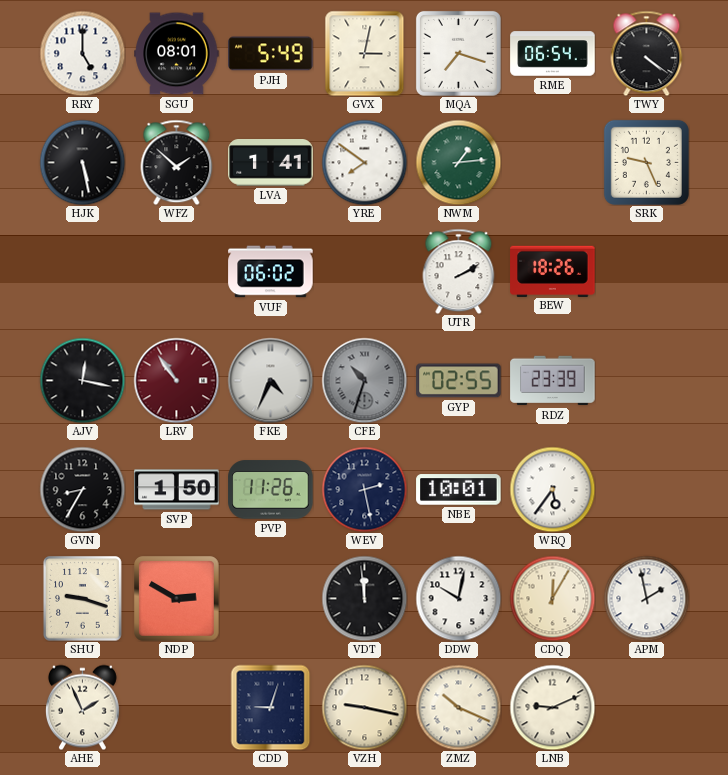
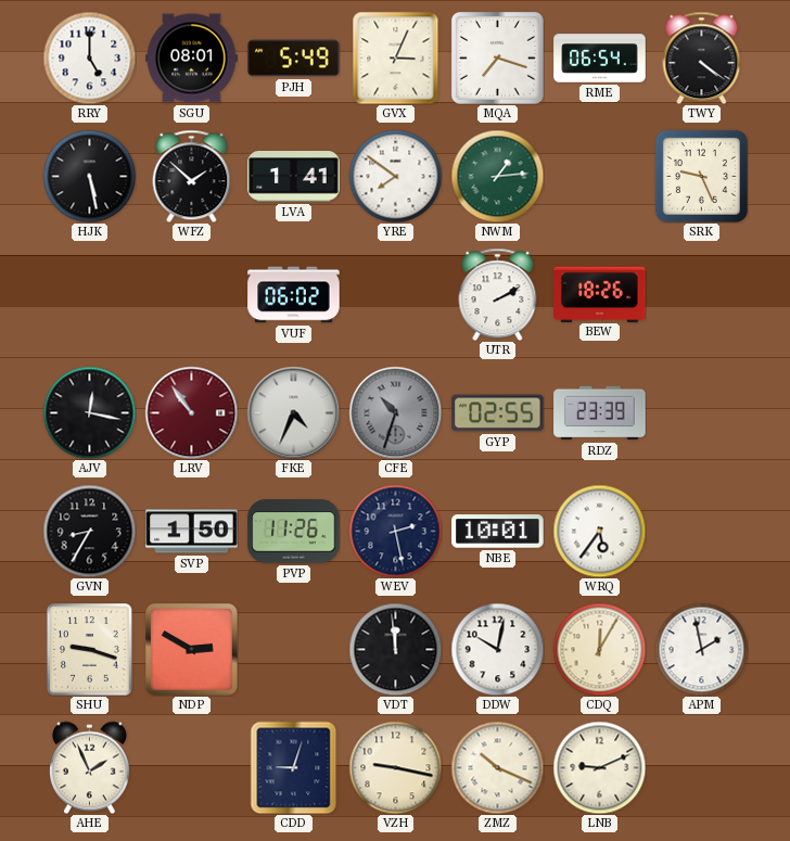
GVX: 3:02 -> 3:04
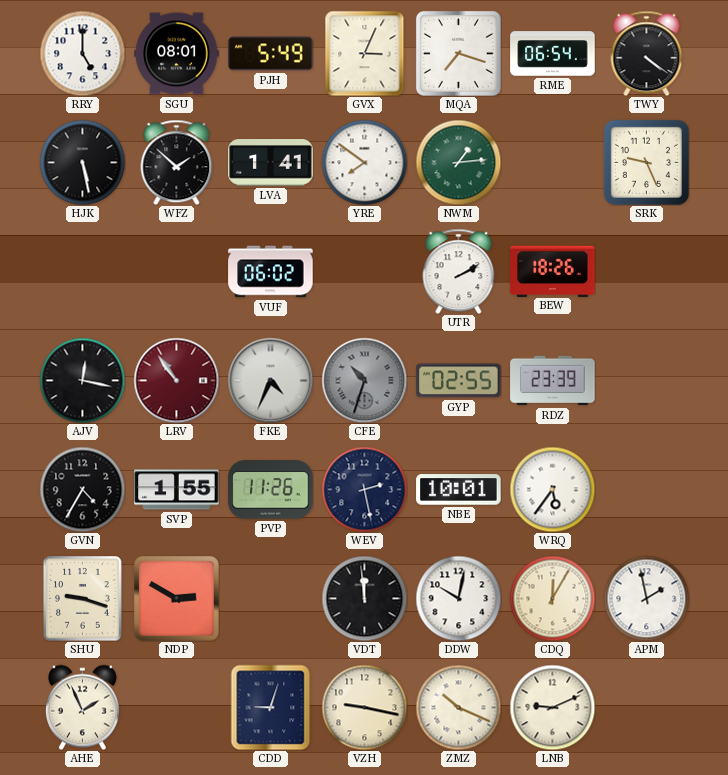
GVN: 8:35 -> 4:35
SVP: 1:50 -> 1:55
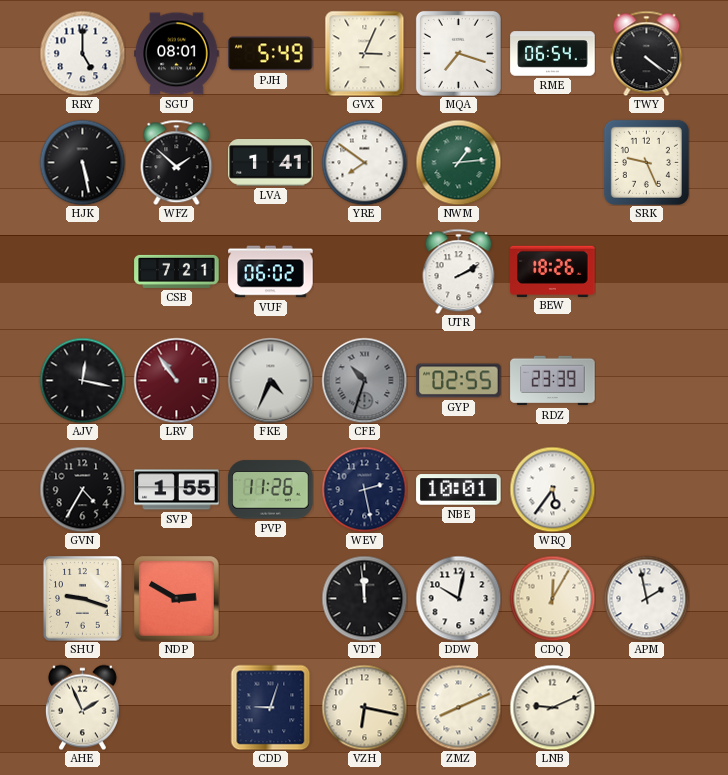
CSB: none -> 7:21
VZH: 9:17 -> 6:17
ZMZ: 10:19 -> 8:11
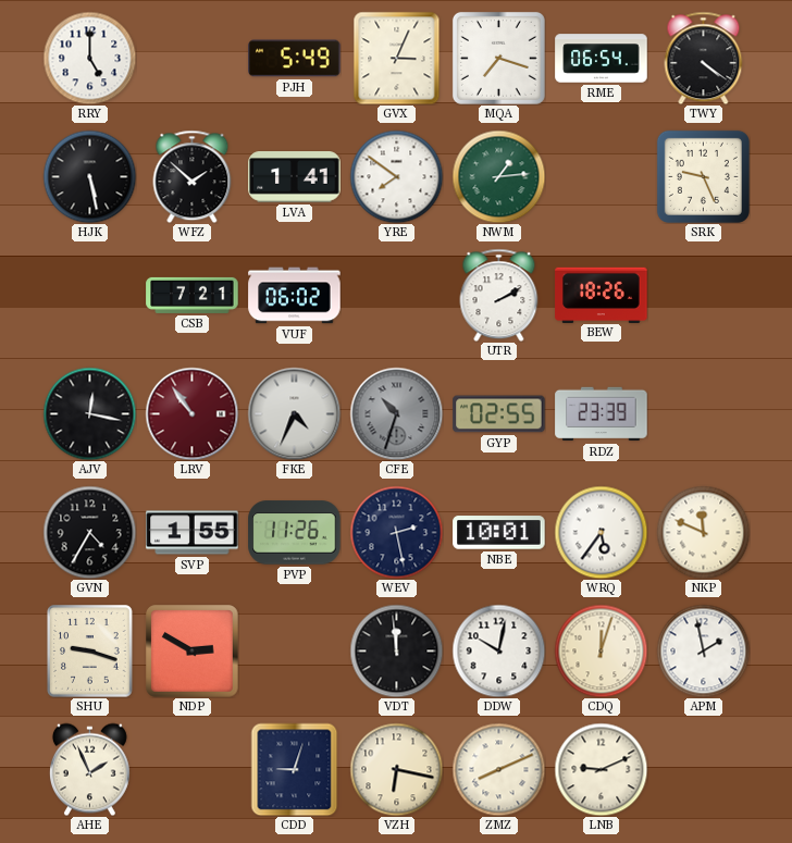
SGU: 08:01 -> none
NKP: none -> 11:49
CDQ: 12:05 -> 12:03
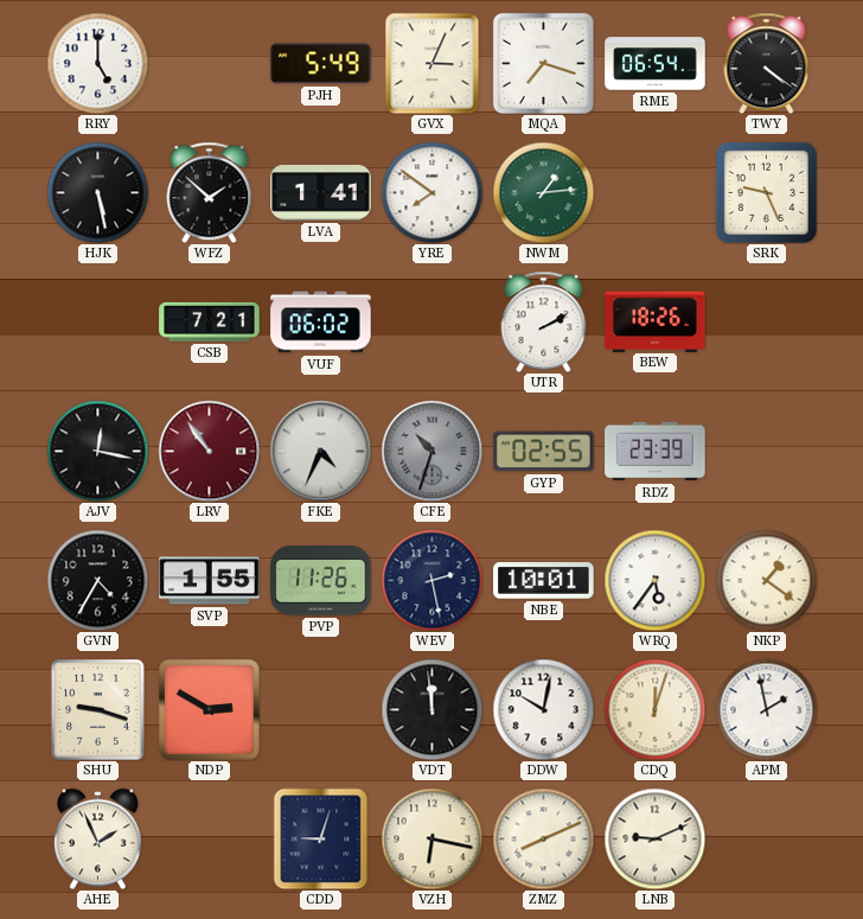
NKP: 11:49 -> 1:21
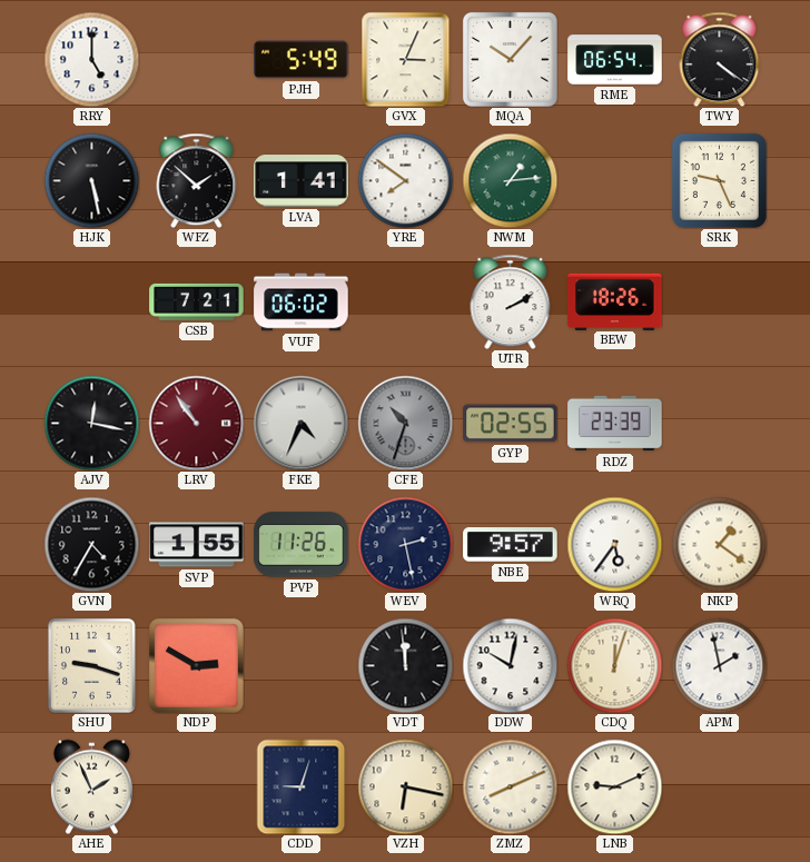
MQA: 7:18 -> 10:07
NBE: 10:01 -> 9:57
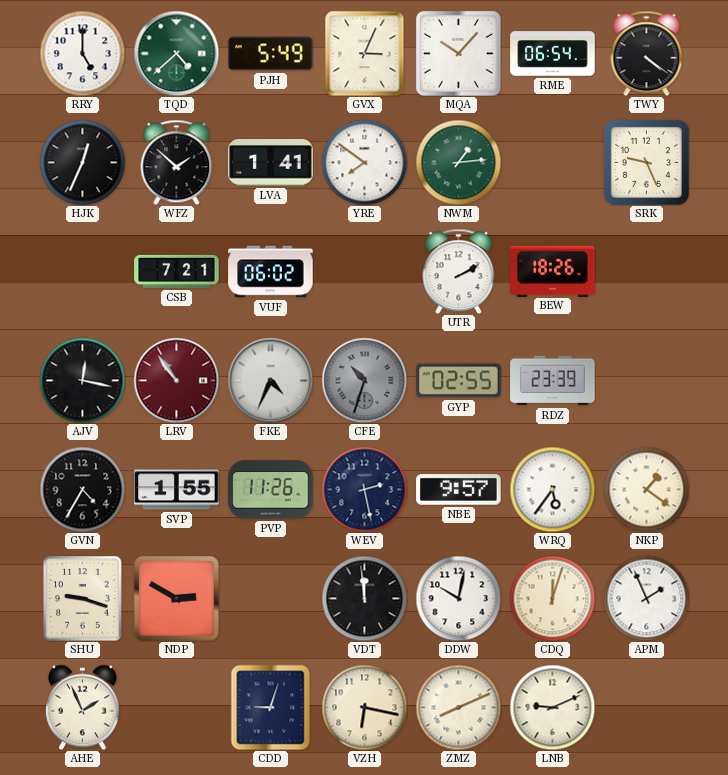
TQD: none -> 4:38
HJK: 5:28 -> 12:34
APM: 1:58 -> 1:56
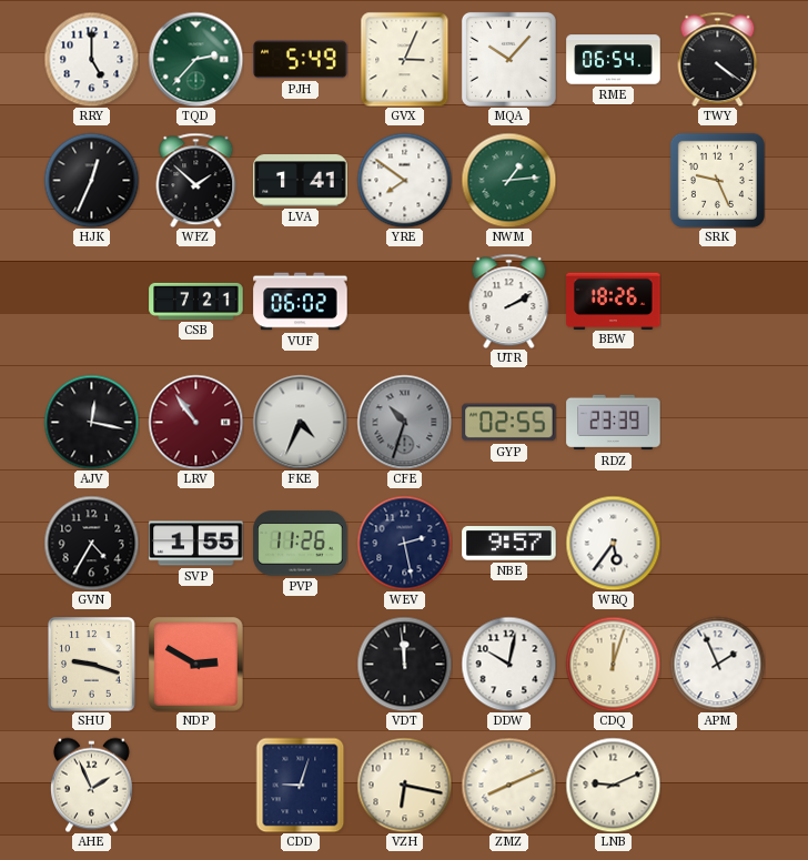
TQD: 4:38 -> 2:37
NKP: 1:21 -> none
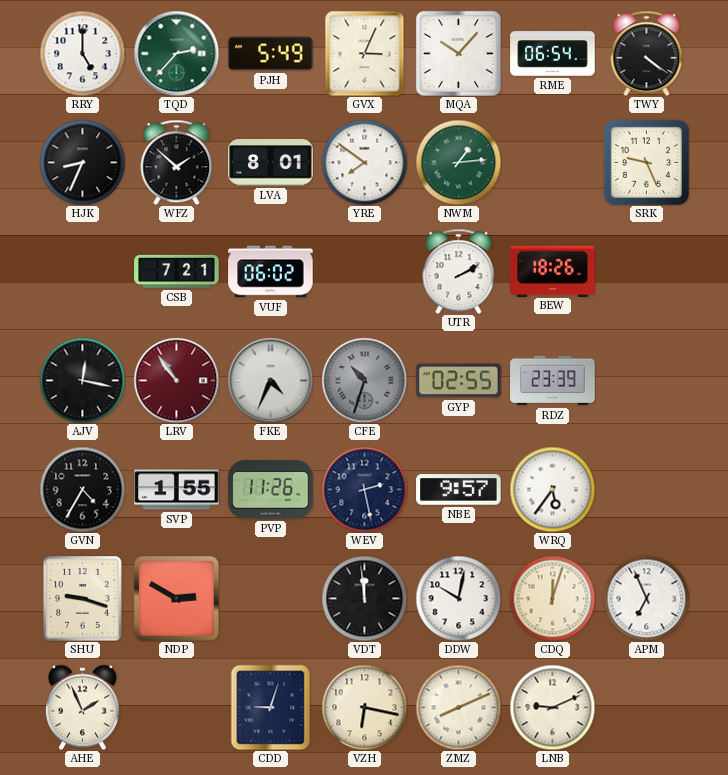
HJK: 12:34 -> 8:34
LVA: 1:41 -> 8:01
APM: 1:56 -> 6:56
